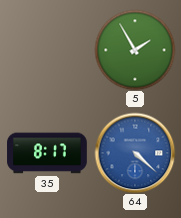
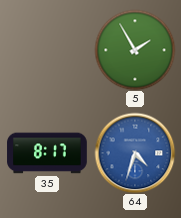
64: 4:22 -> 4:33
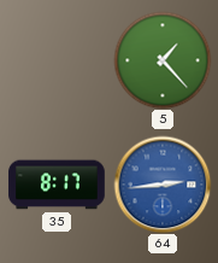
5: 1:55 -> 1:23
64: 4:33 -> 2:44
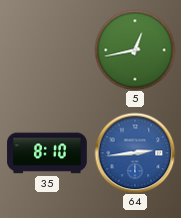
5: 1:23 -> 12:43
35: 8:17 -> 8:10
